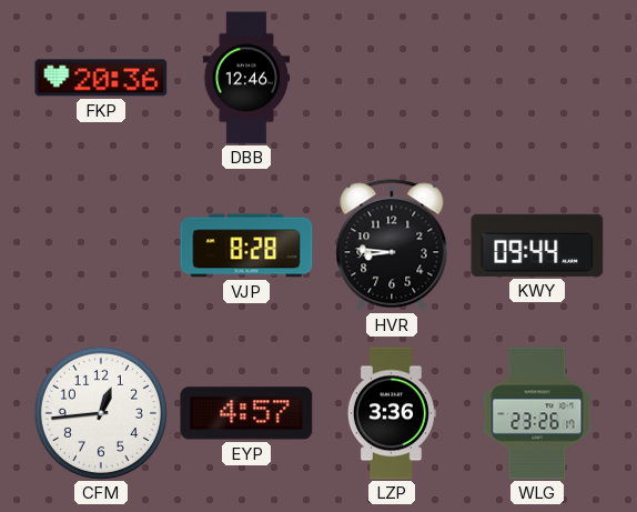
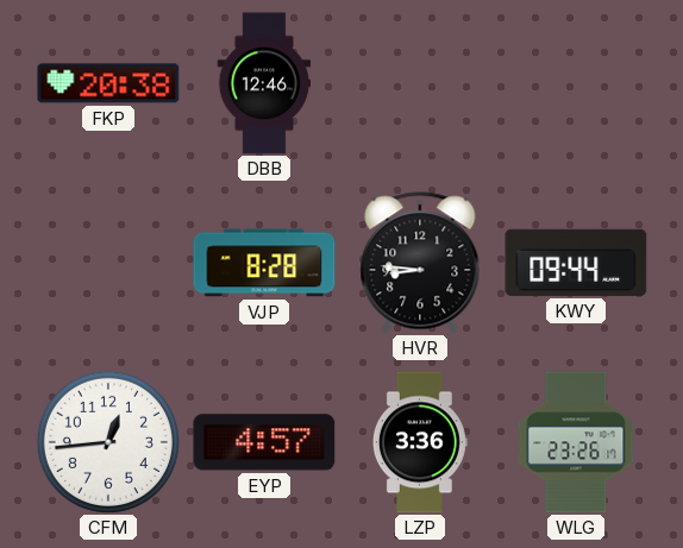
FKP: 20:36 -> 20:38
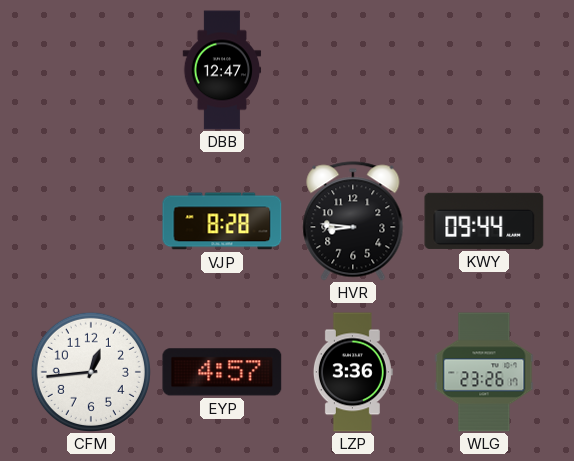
FKP: 20:38 -> none
DBB: 12:46 -> 12:47
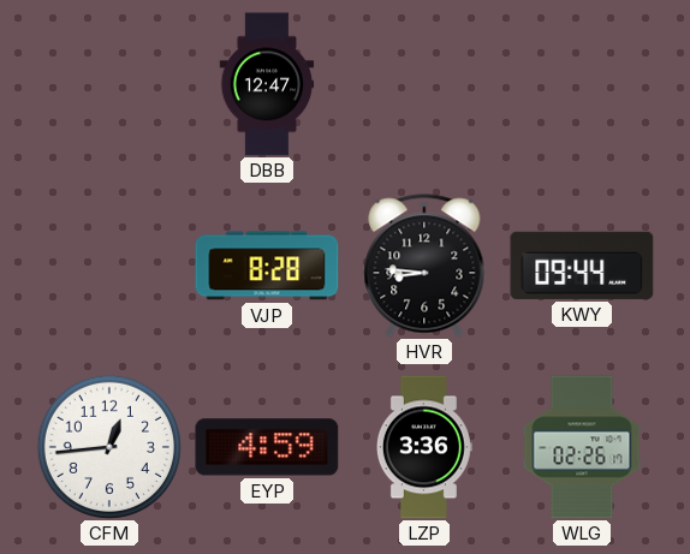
EYP: 4:57 -> 4:59
WLG: 23:26 -> 02:26
